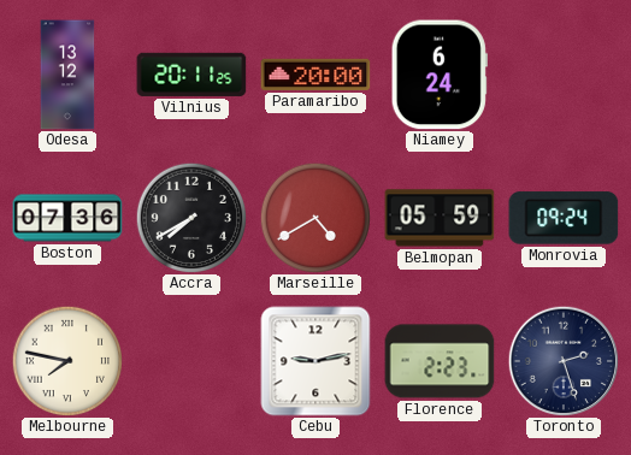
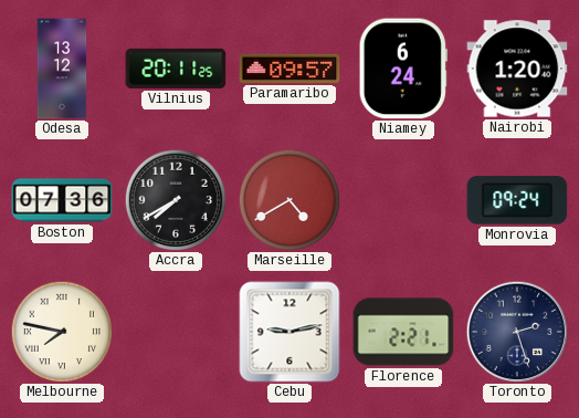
Paramaribo: 20:00 -> 09:57
Nairobi: none -> 1:20
Belmopan: 05:59 -> none
Florence: 2:23 -> 2:21
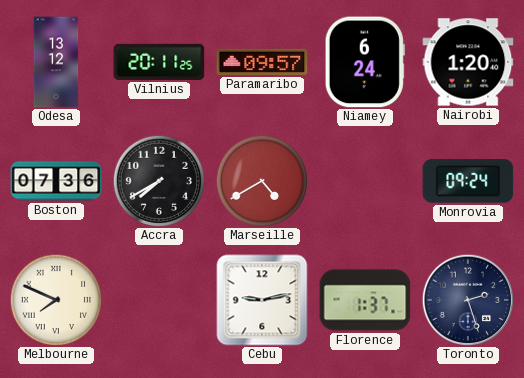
Melbourne: 7:47 -> 7:49
Florence: 2:21 -> 1:37
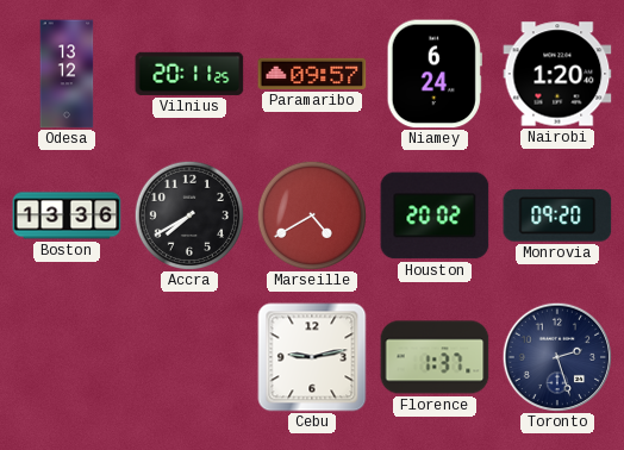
Boston: 07:36 -> 13:36
Houston: none -> 20:02
Monrovia: 09:24 -> 09:20
Melbourne: 7:49 -> none
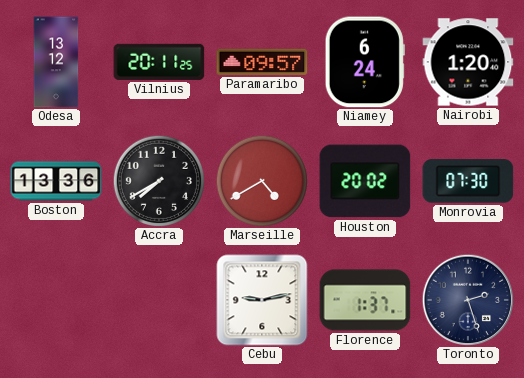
Monrovia: 09:20 -> 07:30
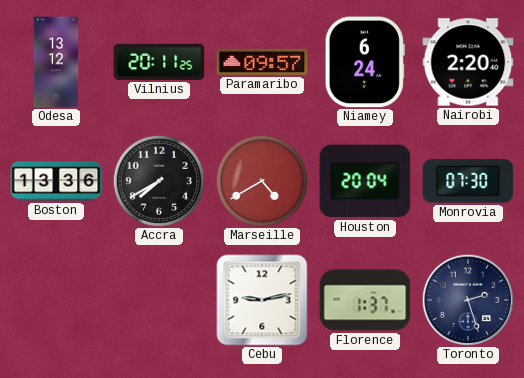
Nairobi: 1:20 -> 2:20
Houston: 20:02 -> 20:04
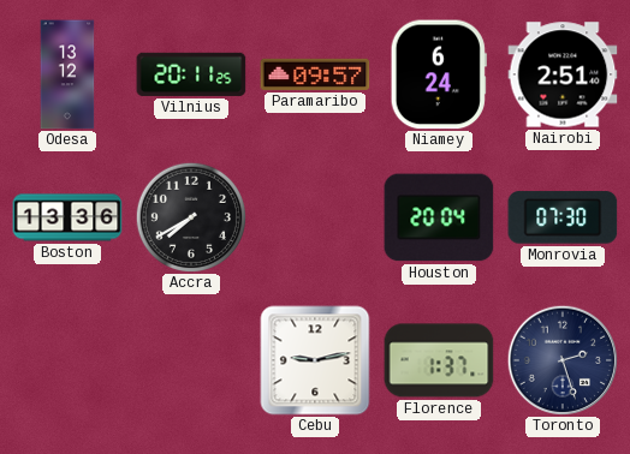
Nairobi: 2:20 -> 2:51
Marseille: 4:40 -> none
